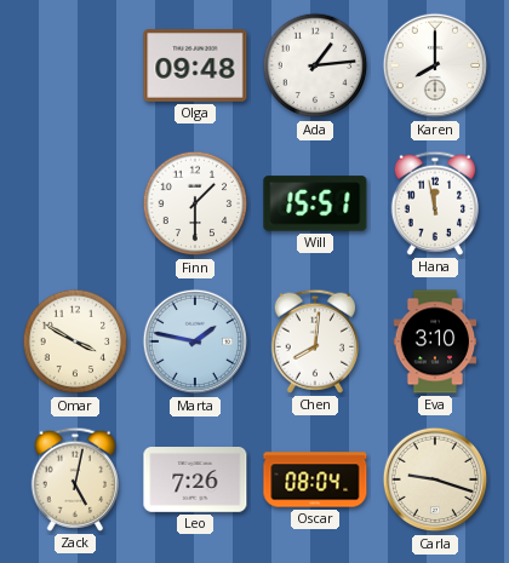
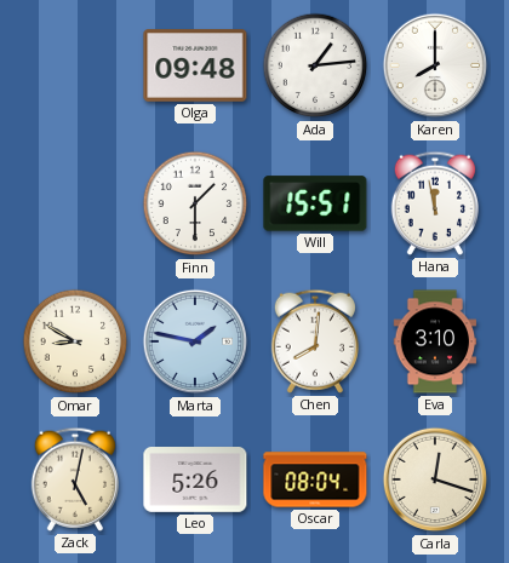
Omar: 3:50 -> 8:50
Leo: 7:26 -> 5:26
Carla: 9:18 -> 12:18
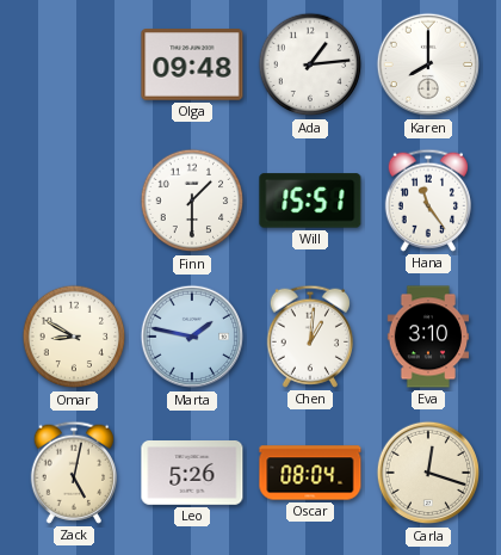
Hana: 11:58 -> 11:24
Chen: 8:01 -> 1:01
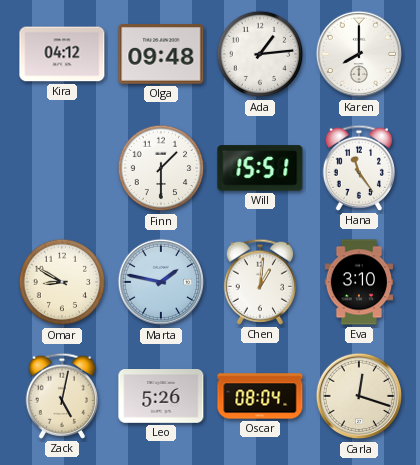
Kira: none -> 04:12
